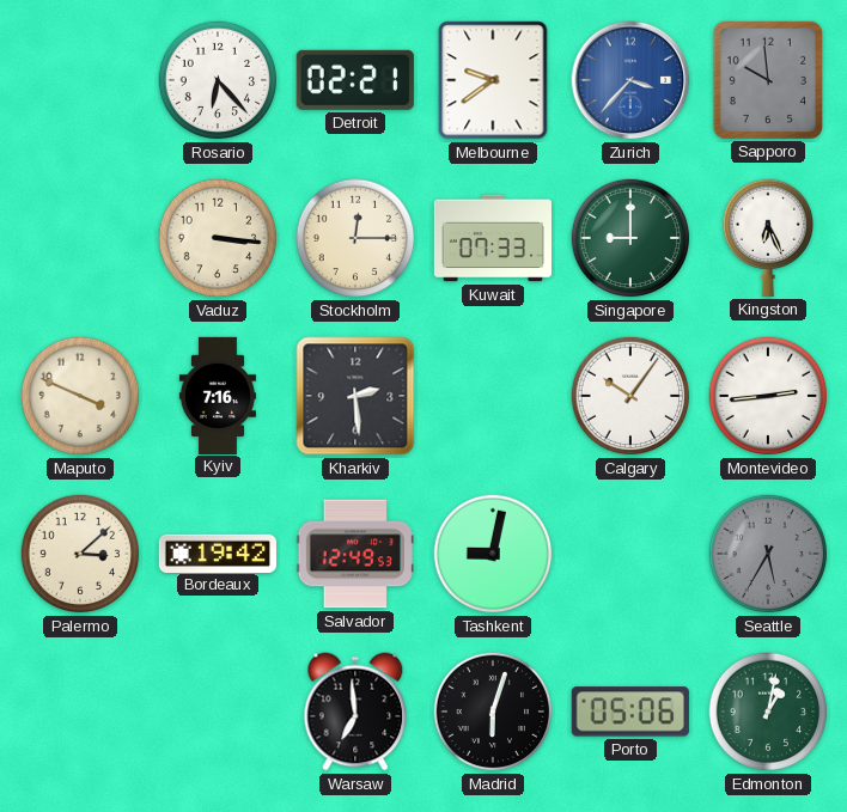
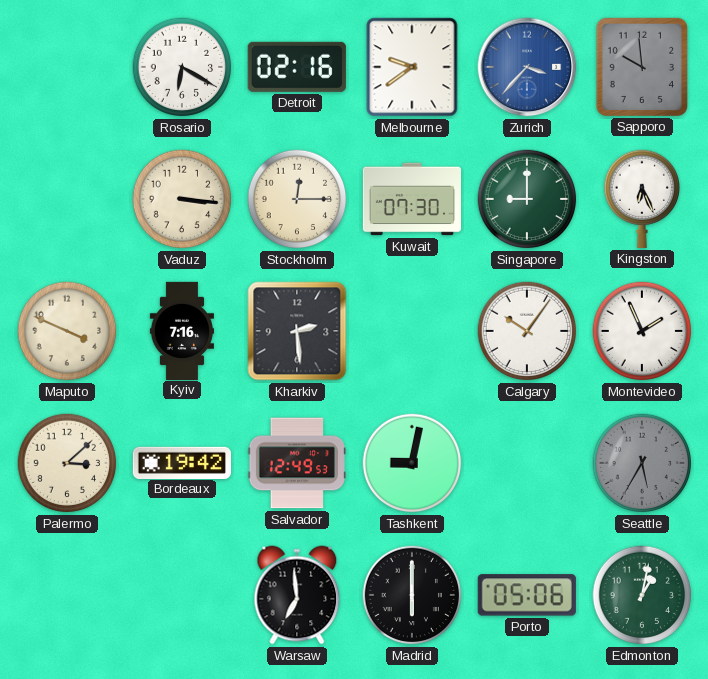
Rosario: 6:23 -> 6:20
Detroit: 02:21 -> 02:16
Kuwait: 07:33 -> 07:30
Montevideo: 2:44 -> 1:56
Madrid: 6:03 -> 6:00
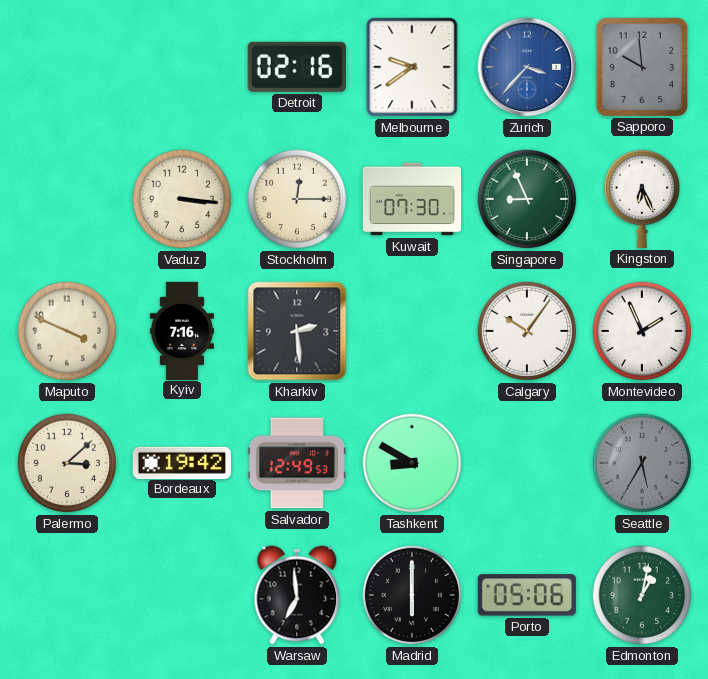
Rosario: 6:20 -> none
Singapore: 9:00 -> 8:56
Tashkent: 9:02 -> 8:50
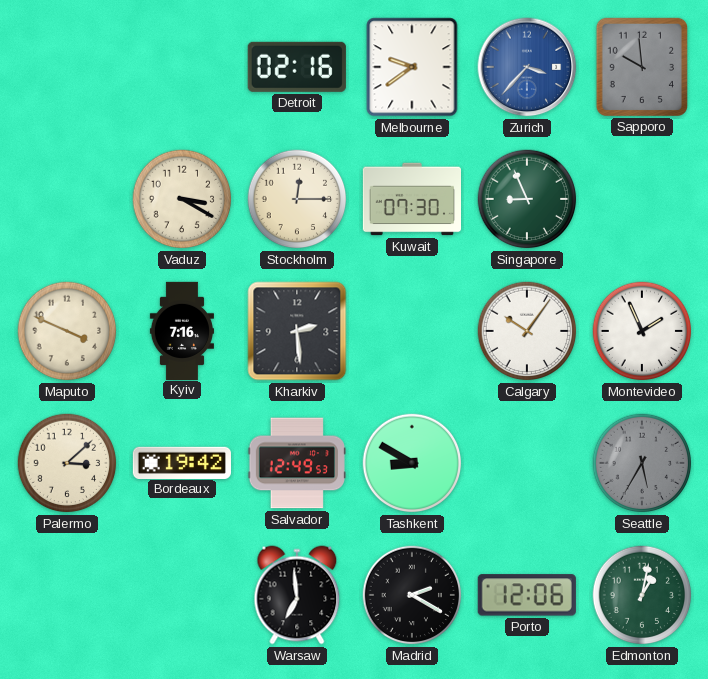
Vaduz: 3:16 -> 3:20
Kingston: 6:26 -> none
Madrid: 6:00 -> 2:20
Porto: 05:06 -> 12:06
